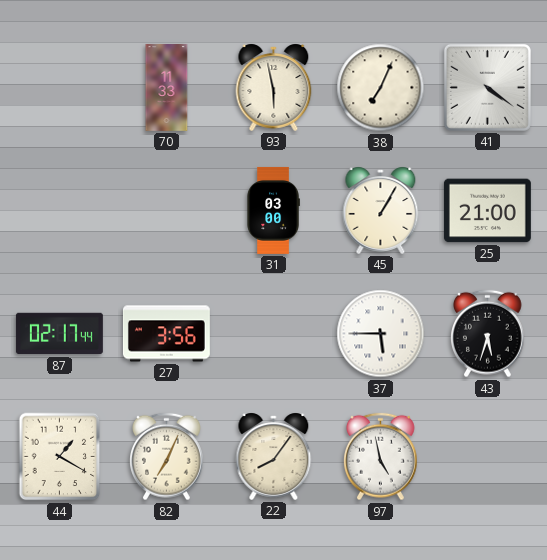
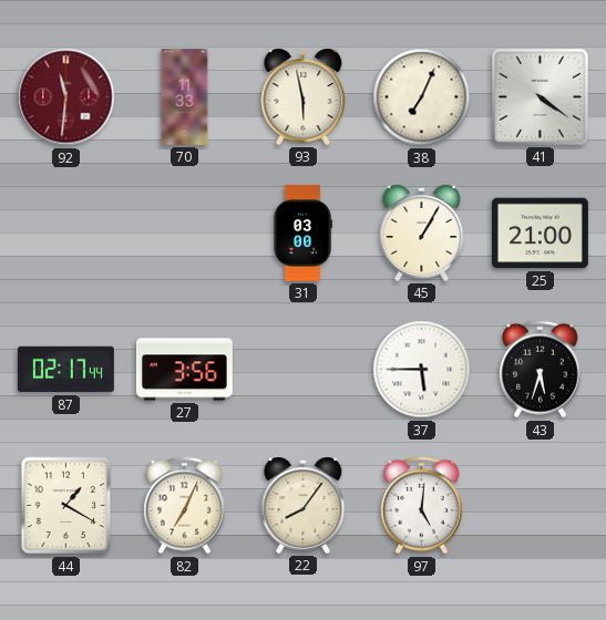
92: none -> 11:31
97: 4:58 -> 5:01
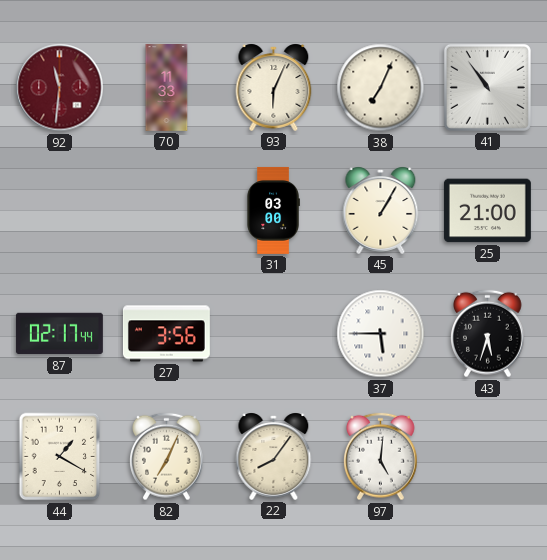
93: 5:58 -> 6:04
41: 4:21 -> 10:54
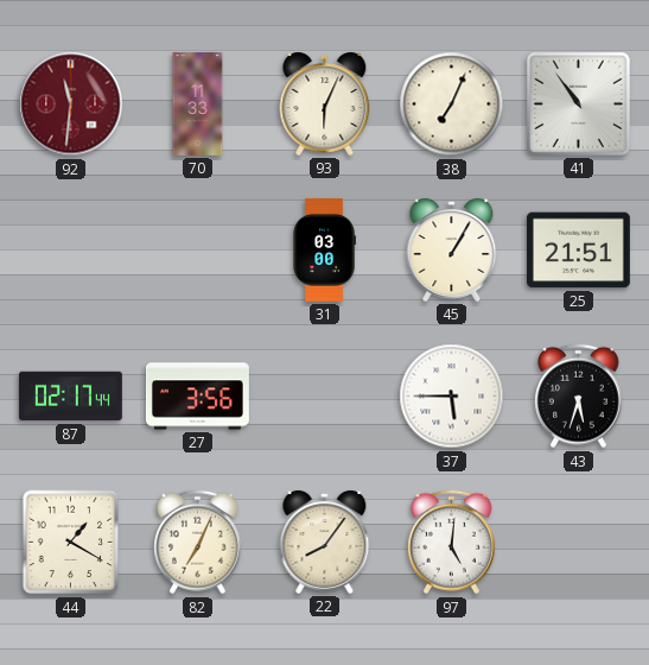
25: 21:00 -> 21:51
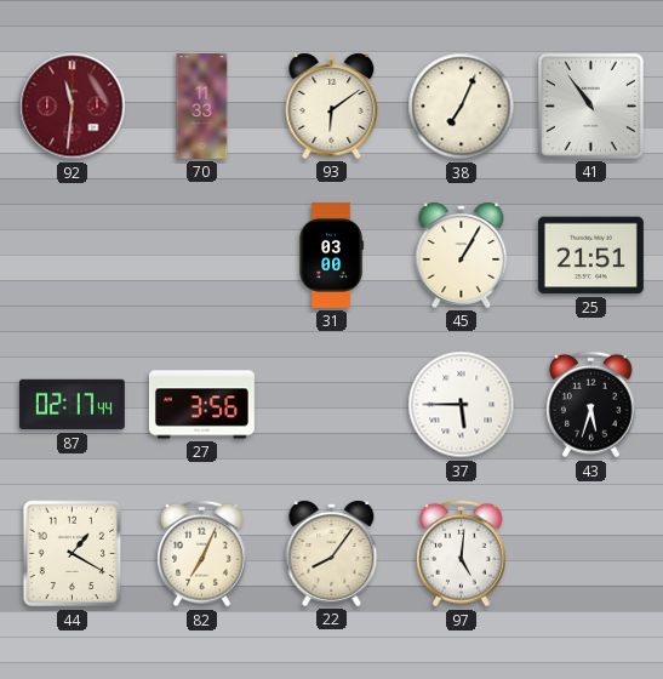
93: 6:04 -> 6:09
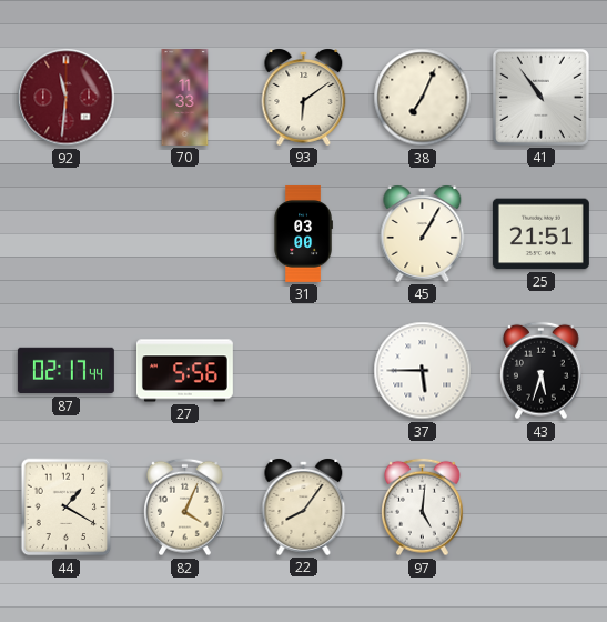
27: 3:56 -> 5:56
82: 7:04 -> 4:04
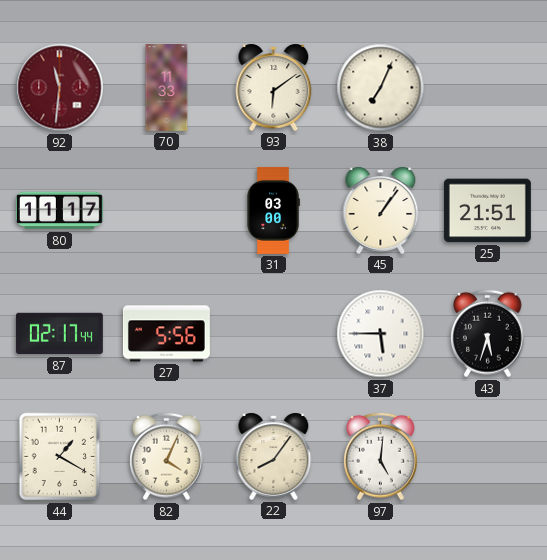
41: 10:54 -> none
80: none -> 11:17
45: 1:05 -> 1:06
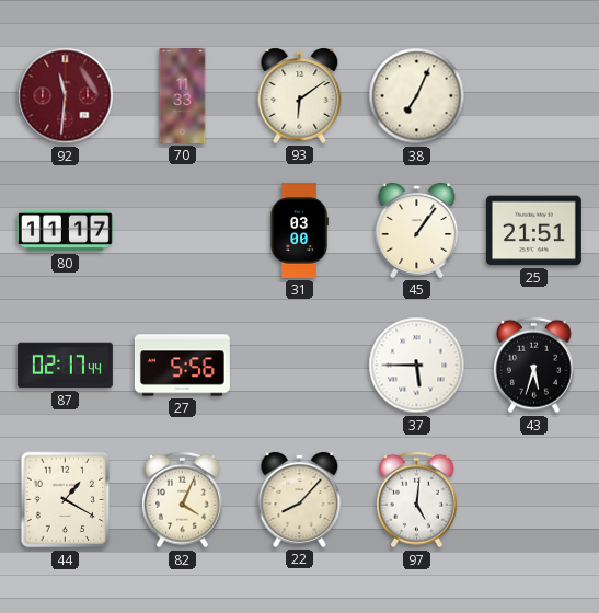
22: 8:06 -> 8:07
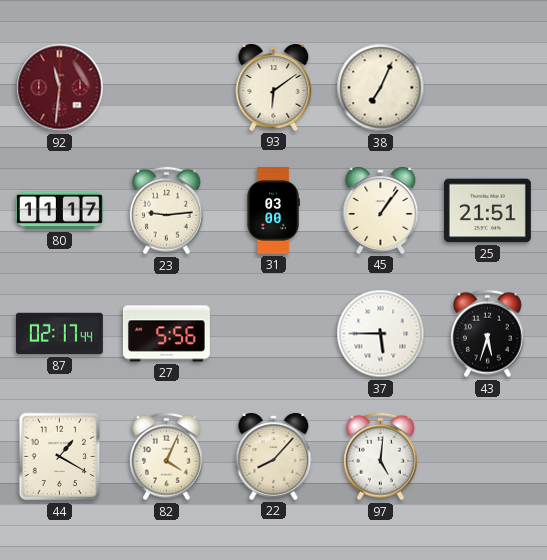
70: 11:33 -> none
23: none -> 9:14
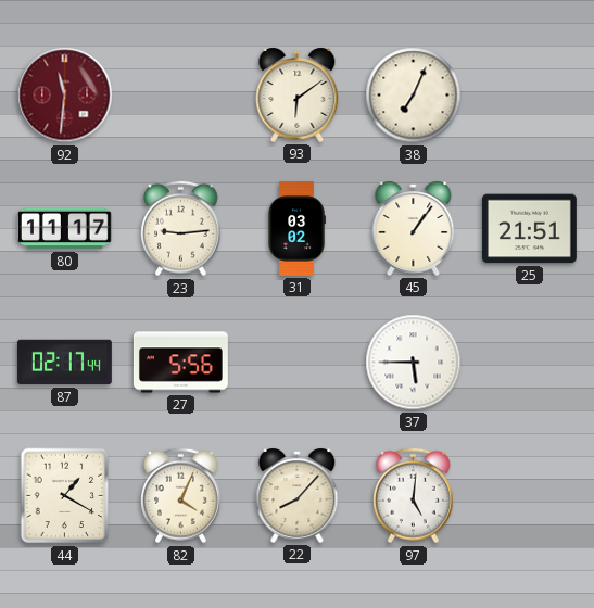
31: 03:00 -> 03:02
43: 5:33 -> none
